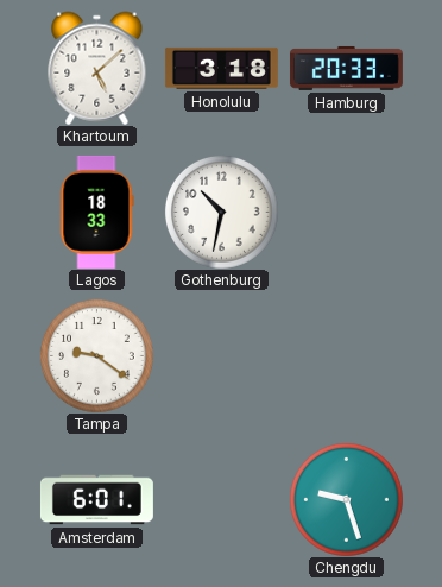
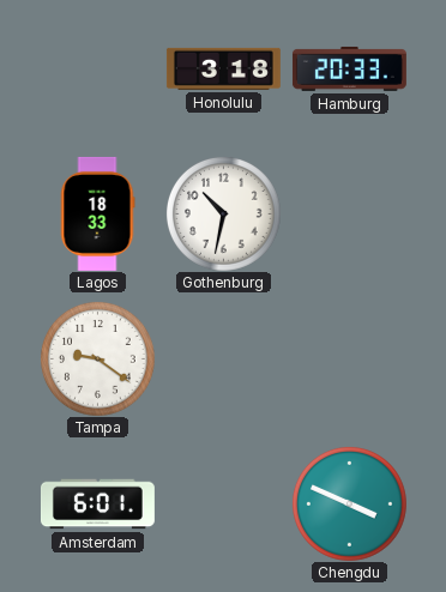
Khartoum: 5:08 -> none
Chengdu: 9:27 -> 3:49
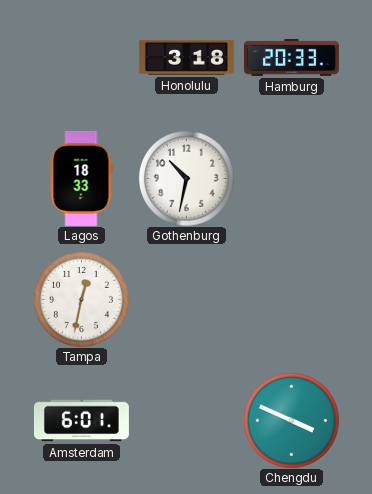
Tampa: 9:21 -> 12:32
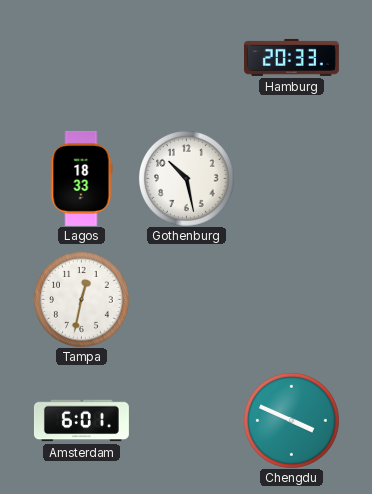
Honolulu: 3:18 -> none
Gothenburg: 10:32 -> 10:28
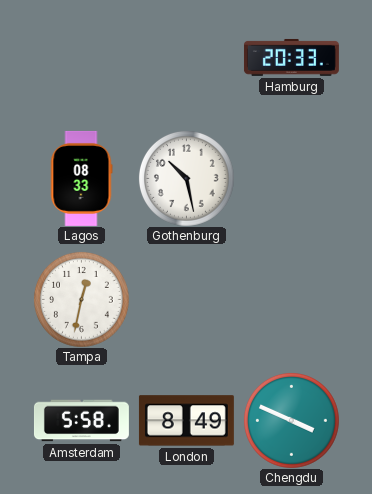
Lagos: 18:33 -> 08:33
Amsterdam: 6:01 -> 5:58
London: none -> 8:49
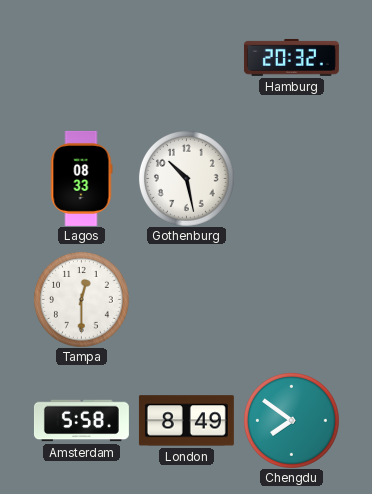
Hamburg: 20:33 -> 20:32
Tampa: 12:32 -> 12:30
Chengdu: 3:49 -> 7:51
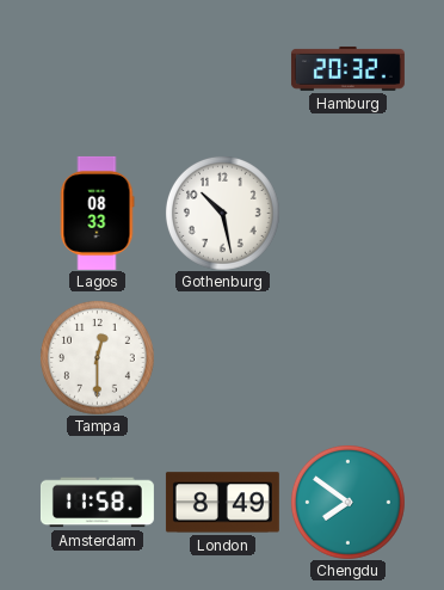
Amsterdam: 5:58 -> 11:58
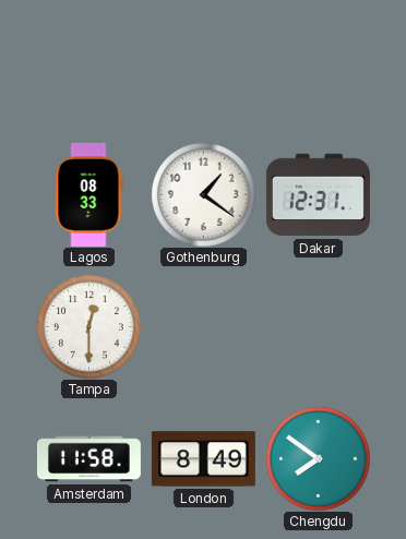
Hamburg: 20:32 -> none
Gothenburg: 10:28 -> 1:21
Dakar: none -> 12:31
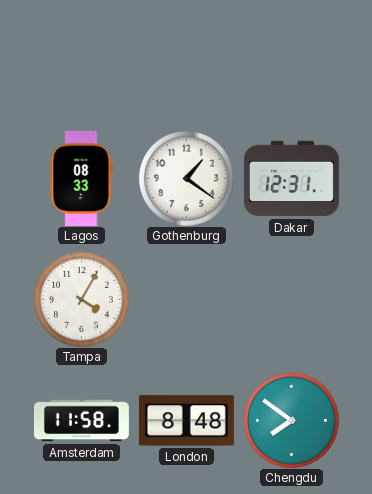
Tampa: 12:30 -> 4:05
London: 8:49 -> 8:48
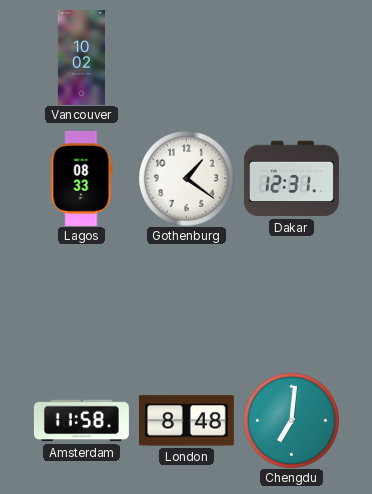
Vancouver: none -> 10:02
Tampa: 4:05 -> none
Chengdu: 7:51 -> 7:01
